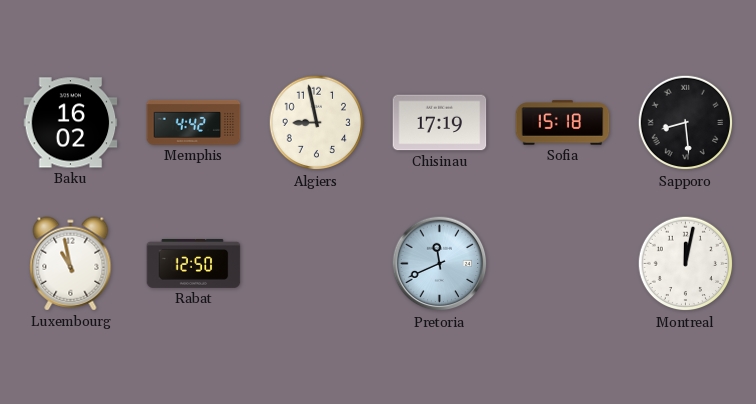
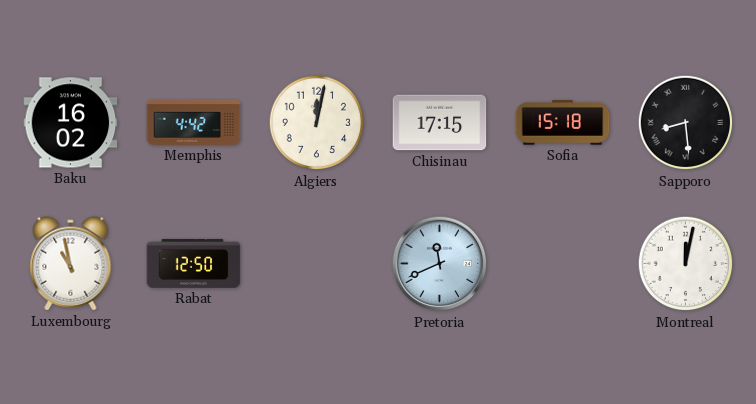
Algiers: 8:58 -> 12:02
Chisinau: 17:19 -> 17:15
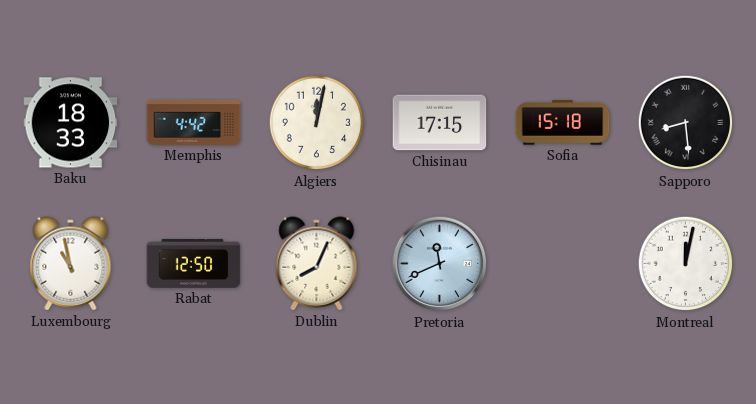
Baku: 16:02 -> 18:33
Dublin: none -> 8:04
